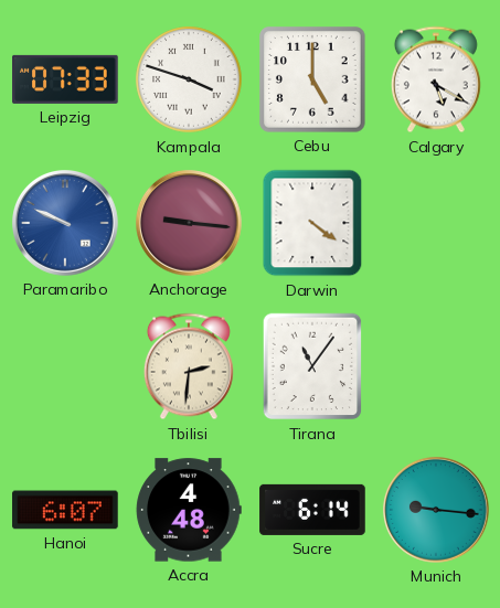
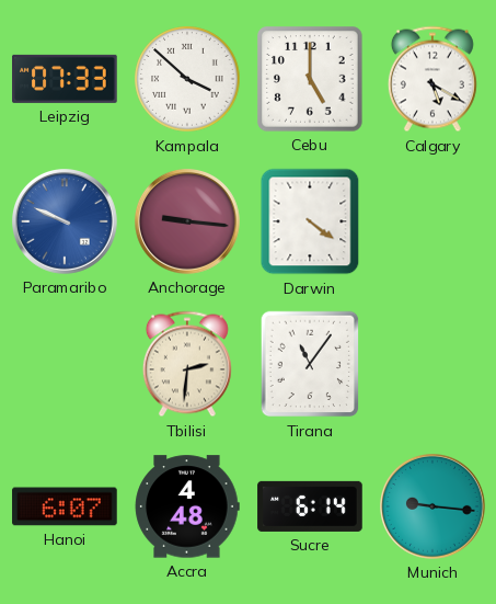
Kampala: 3:48 -> 3:52
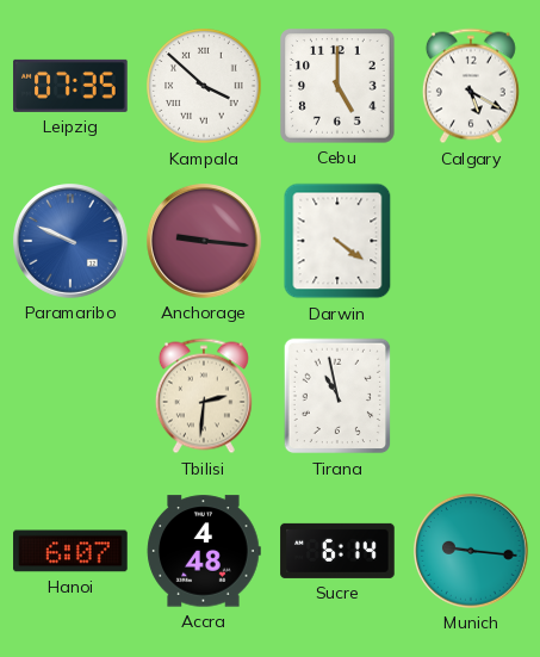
Leipzig: 07:33 -> 07:35
Tirana: 11:06 -> 10:58
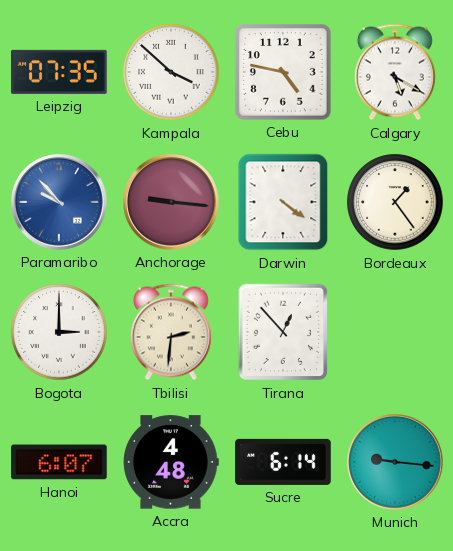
Cebu: 5:00 -> 4:47
Paramaribo: 9:49 -> 9:53
Bordeaux: none -> 1:24
Bogota: none -> 3:00
Tirana: 10:58 -> 12:53
